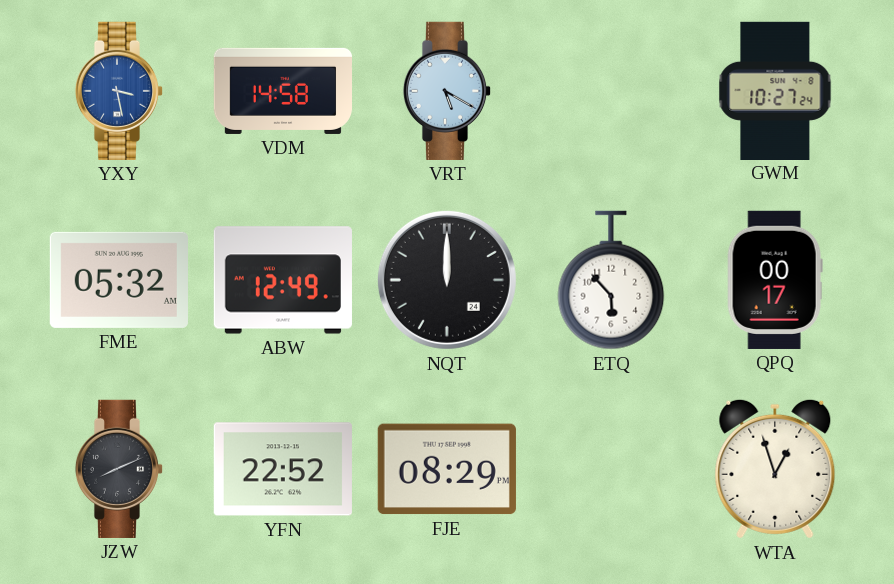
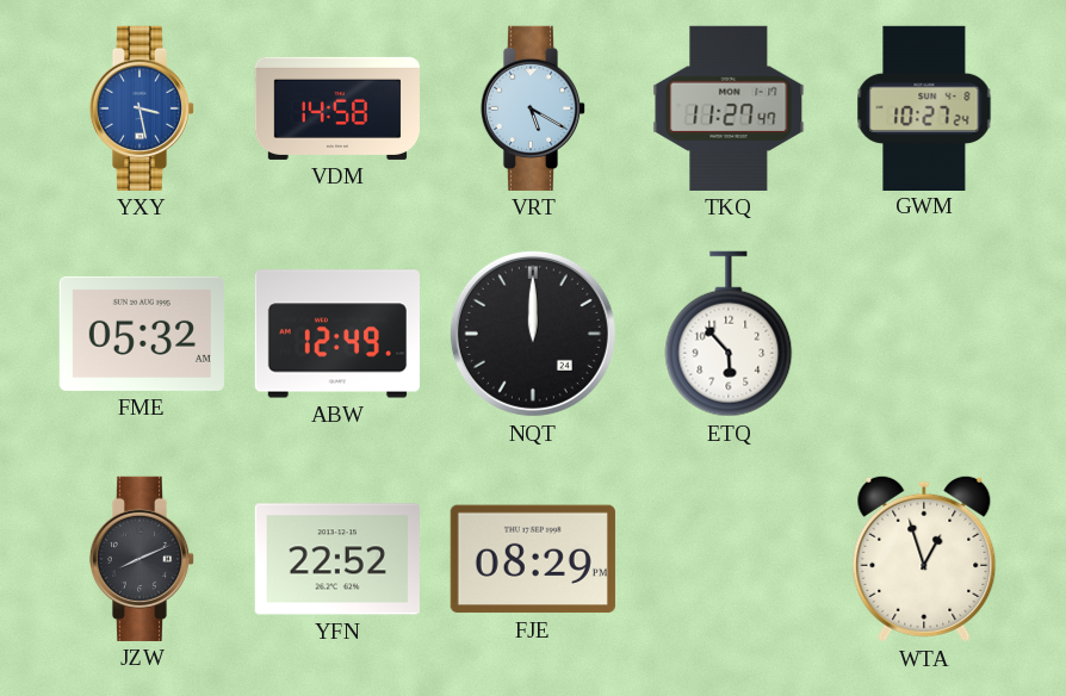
TKQ: none -> 11:27
QPQ: 00:17 -> none
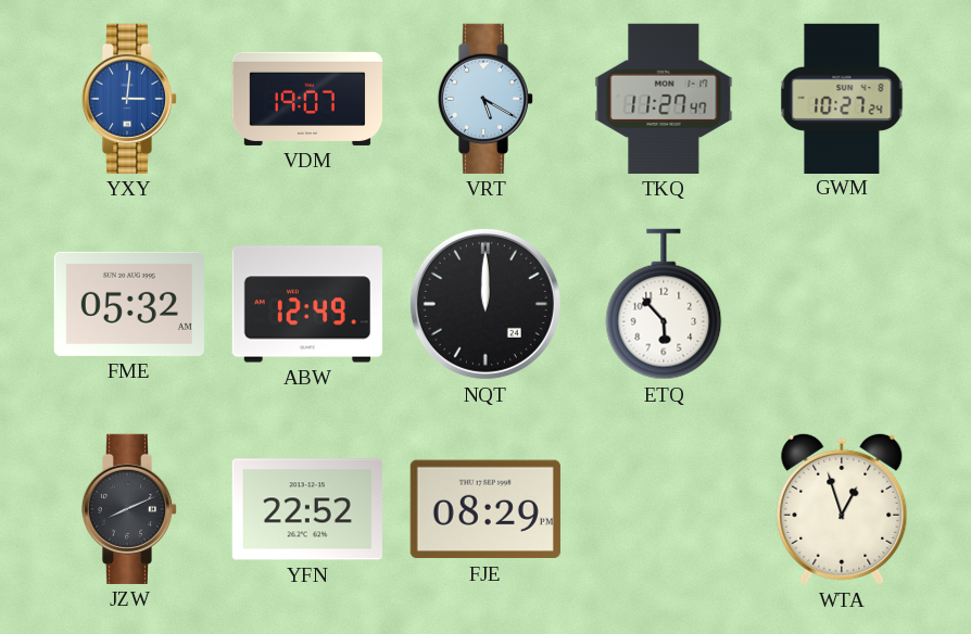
YXY: 3:28 -> 3:01
VDM: 14:58 -> 19:07
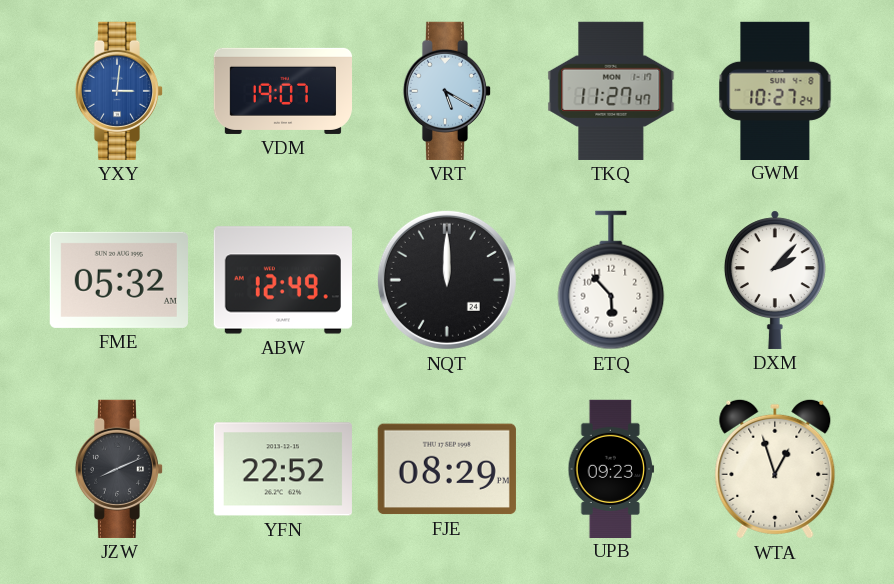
DXM: none -> 2:07
UPB: none -> 09:23
